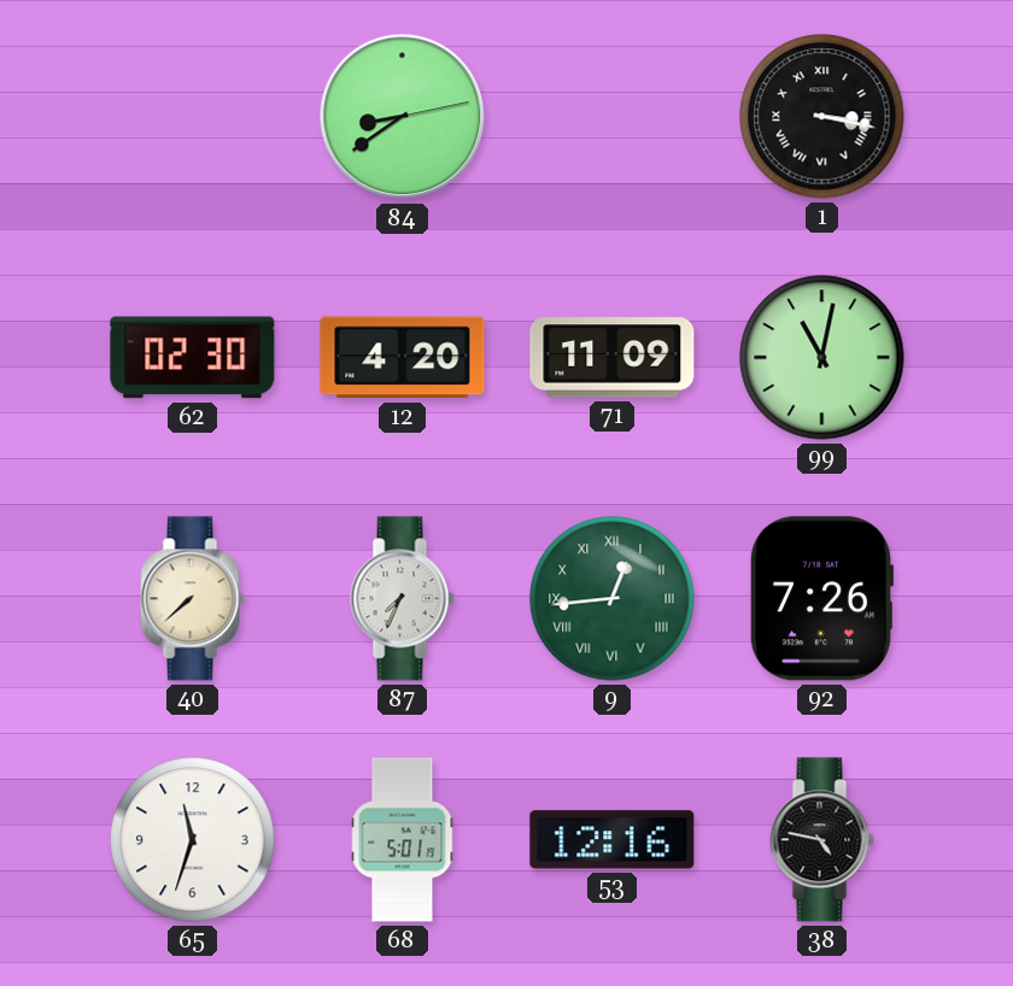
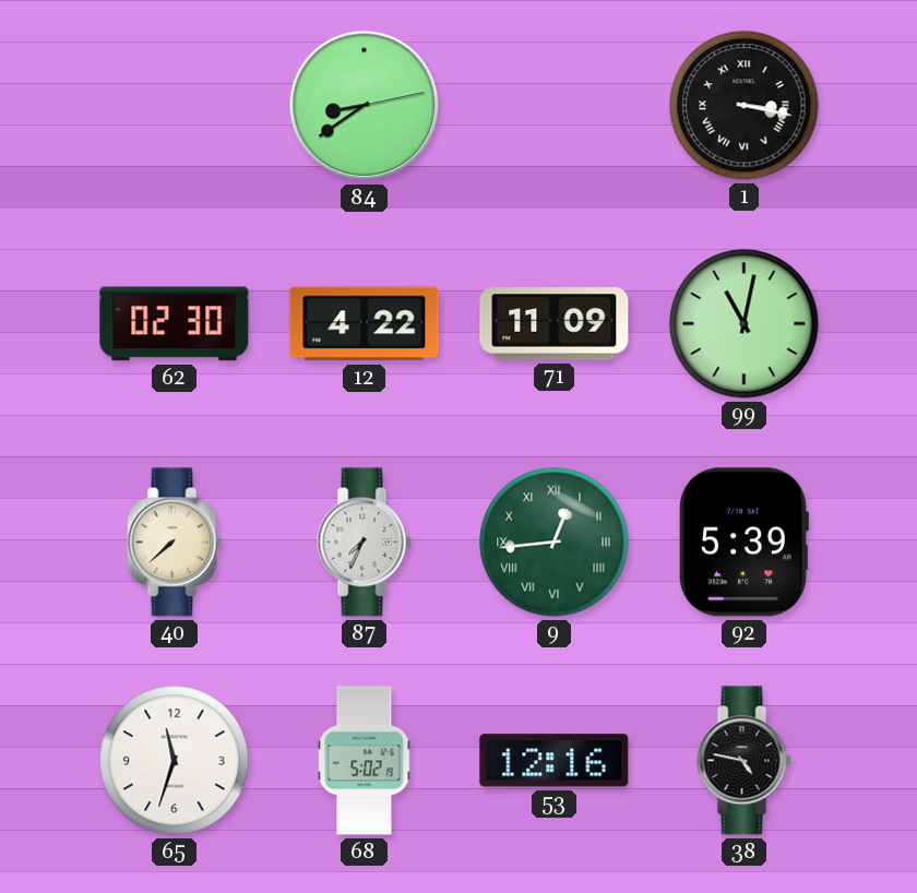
12: 4:20 -> 4:22
92: 7:26 -> 5:39
68: 5:01 -> 5:02
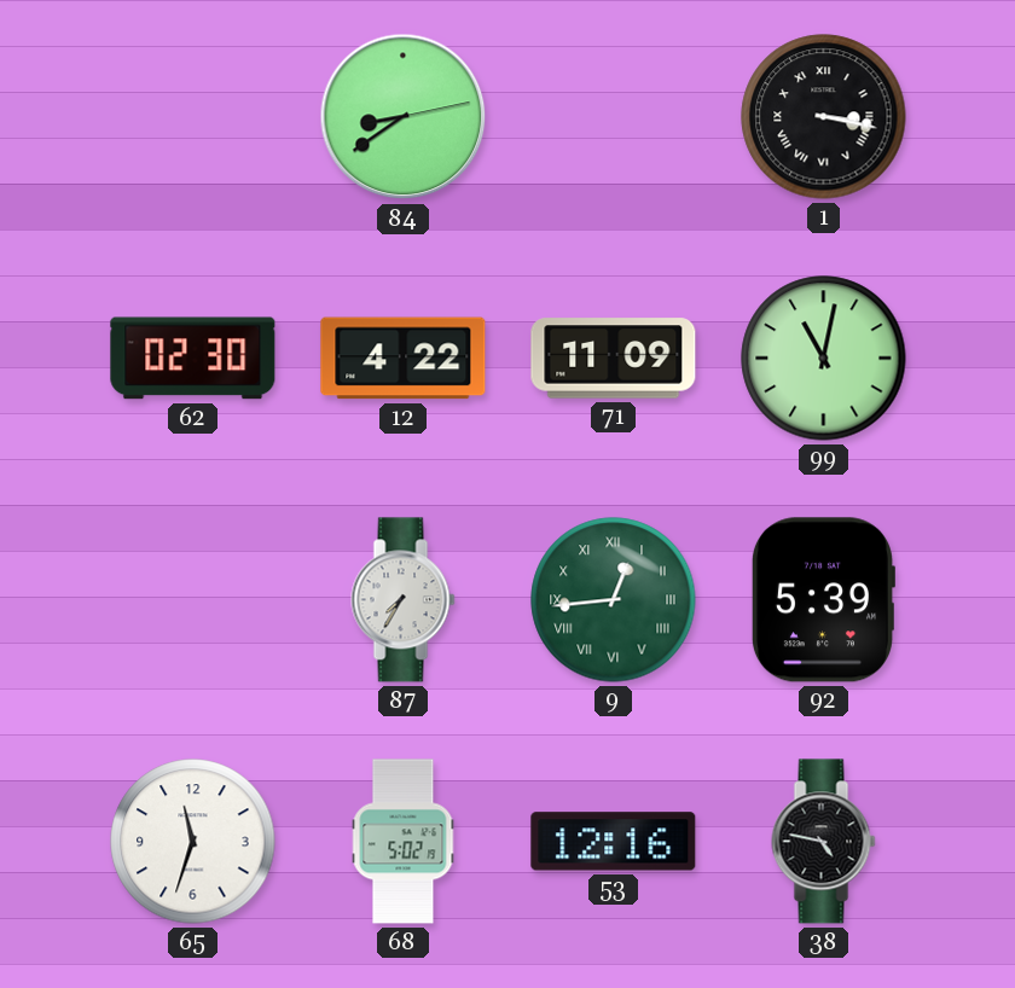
40: 7:38 -> none
87: 7:34 -> 7:35
